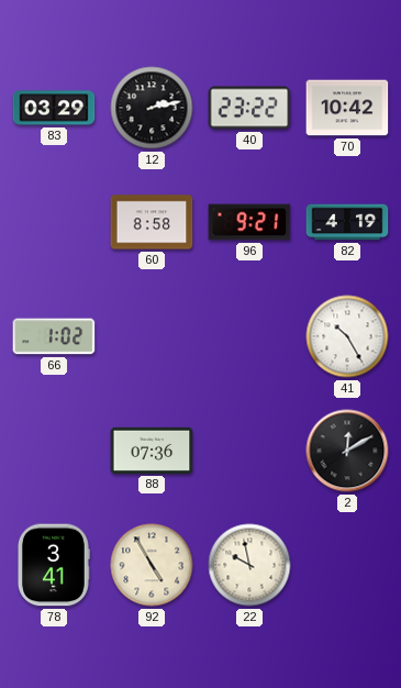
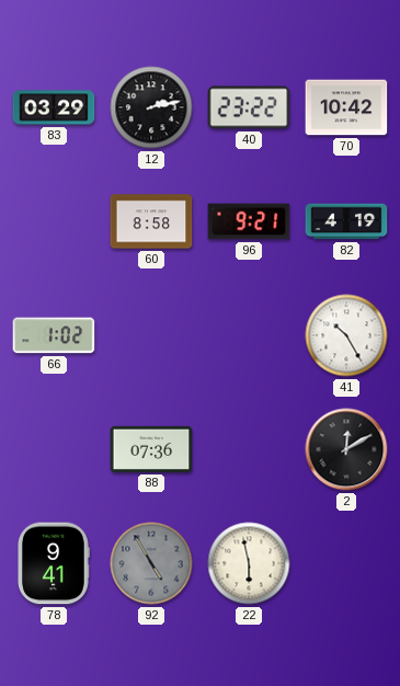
78: 3:41 -> 9:41
92 dial: cream -> grey
22: 9:58 -> 5:58
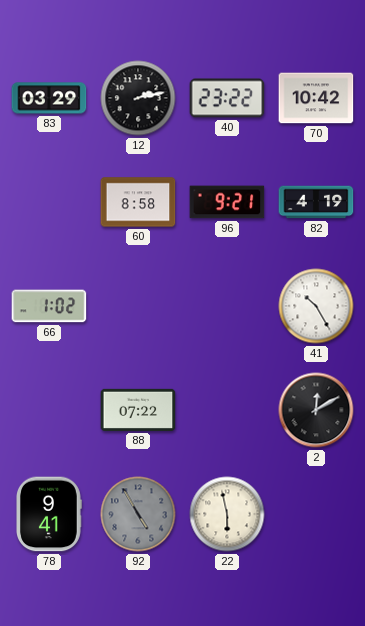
88: 07:36 -> 07:22
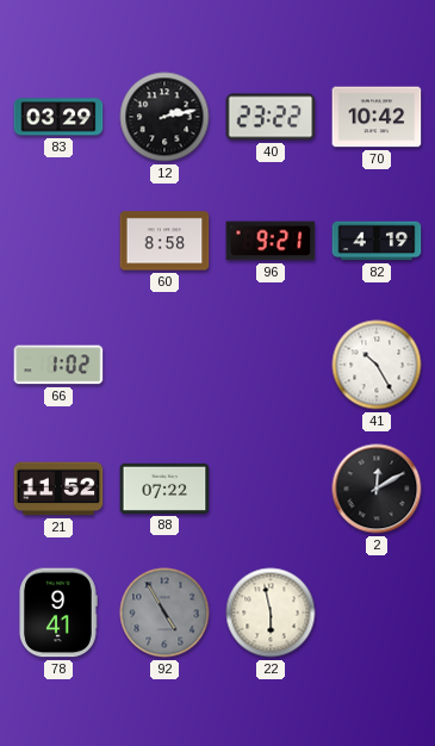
21: none -> 11:52
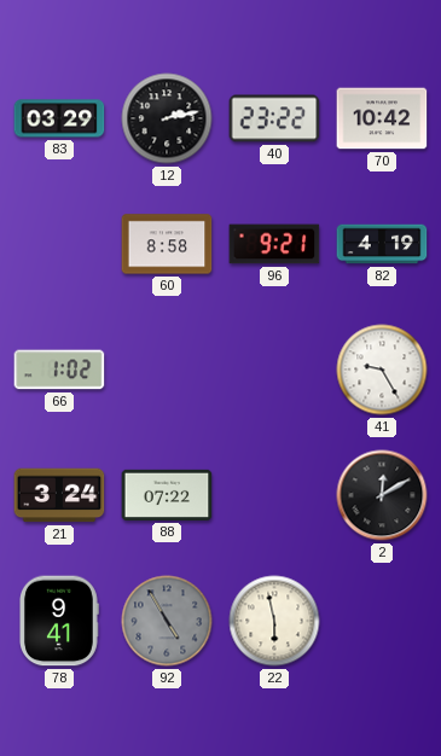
41: 10:25 -> 9:25
21: 11:52 -> 3:24
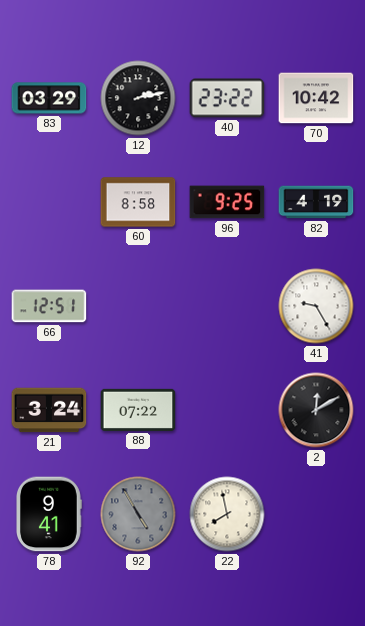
96: 9:21 -> 9:25
66: 1:02 -> 12:51
22: 5:58 -> 7:58
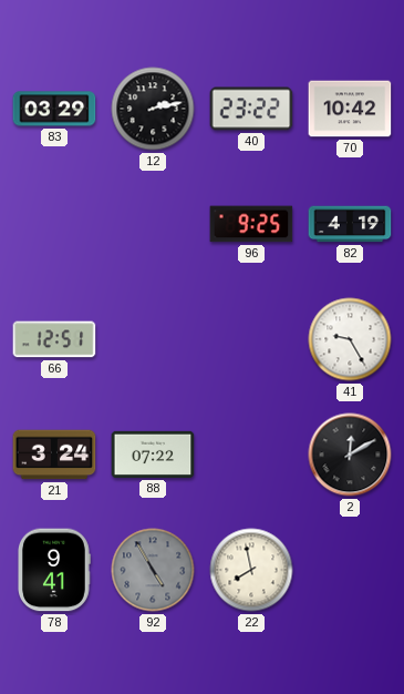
60: 8:58 -> none
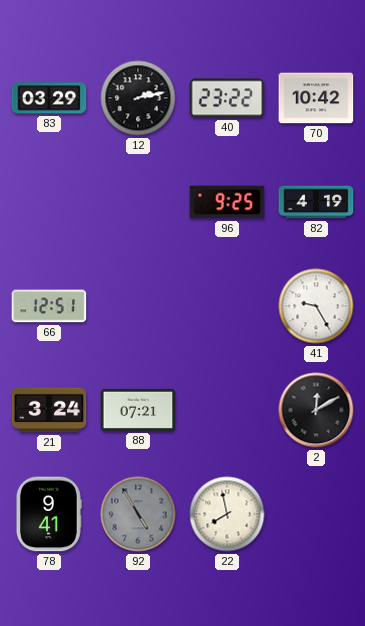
88: 07:22 -> 07:21
